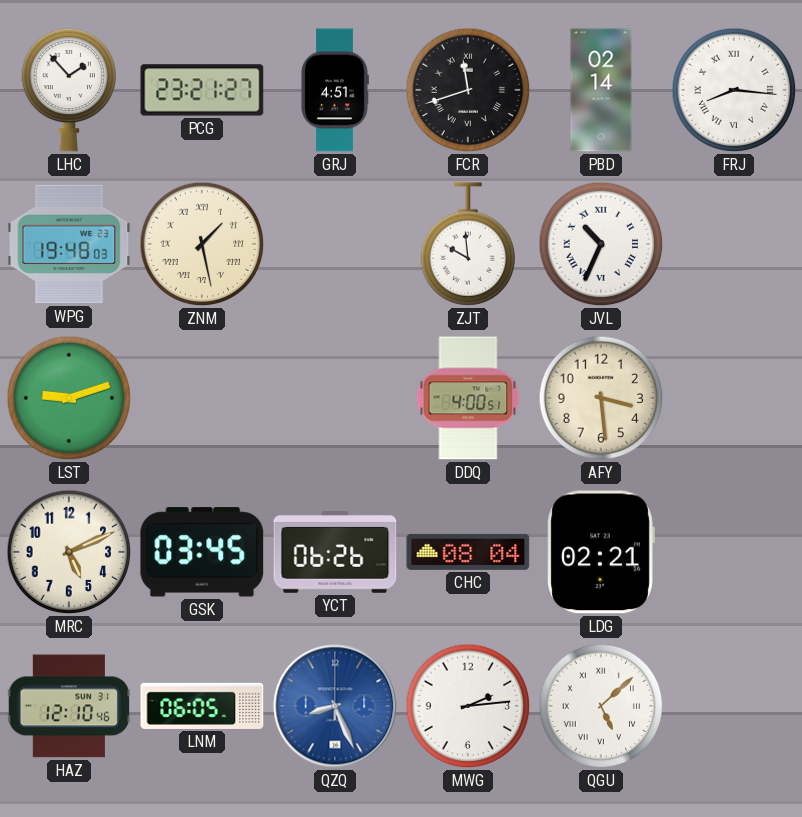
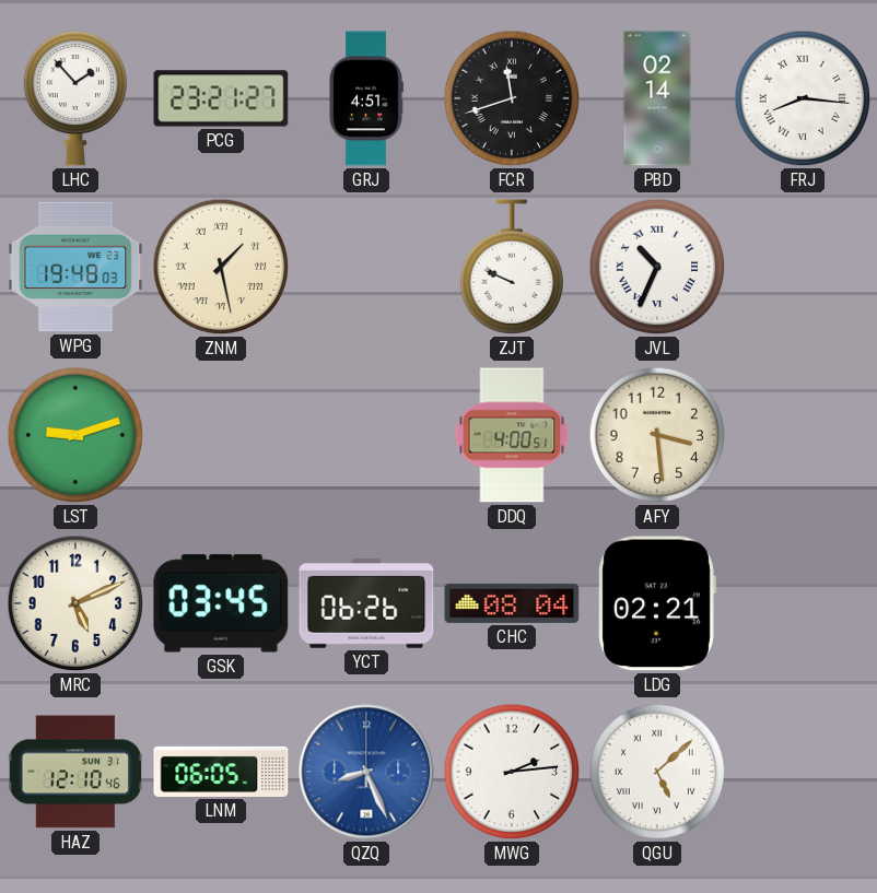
ZJT: 9:59 -> 9:49
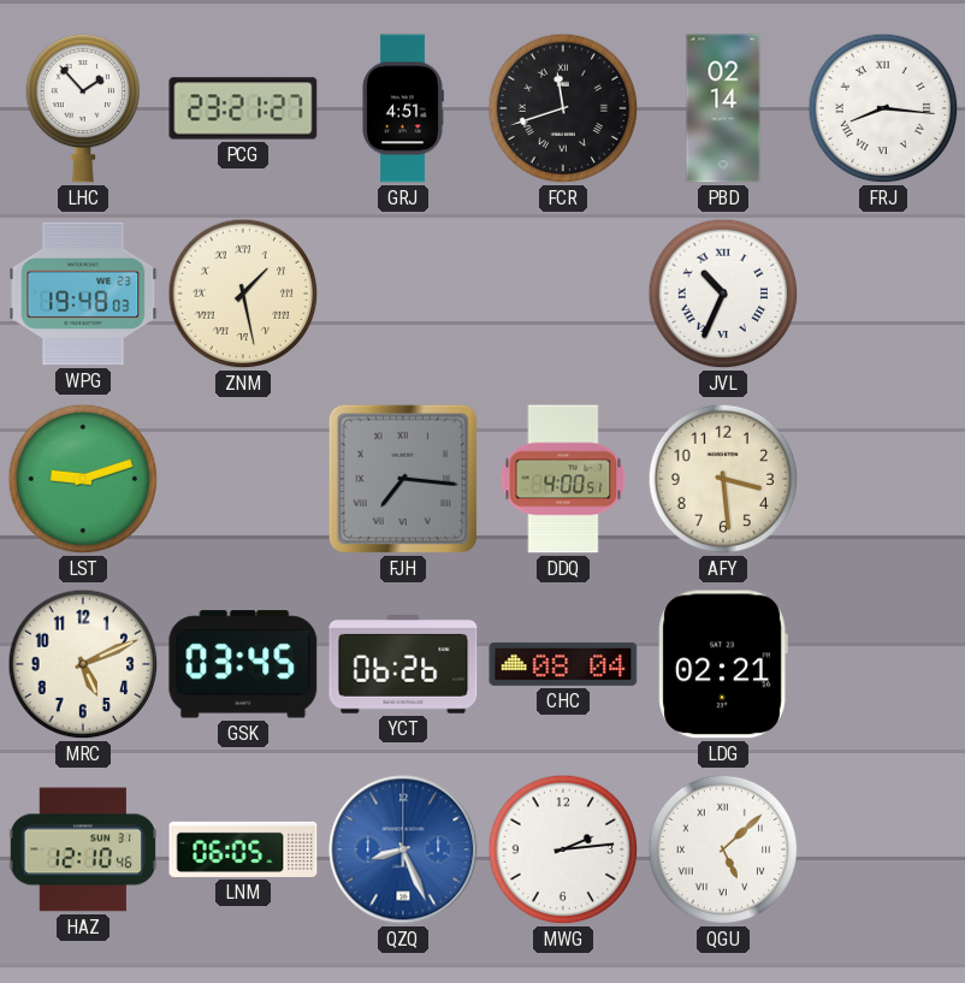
ZJT: 9:49 -> none
FJH: none -> 7:16
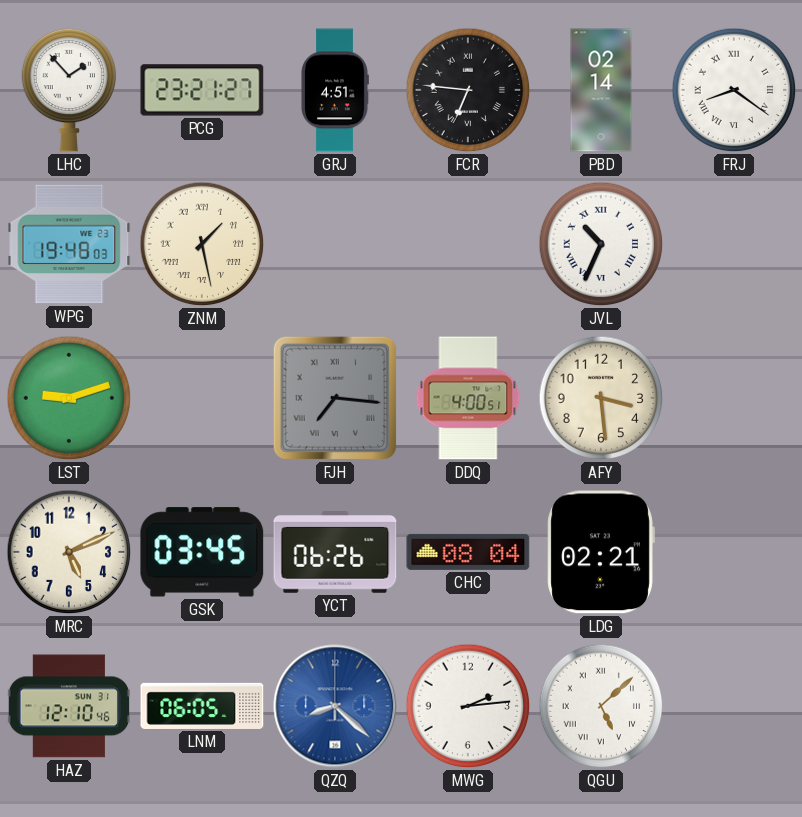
FCR: 11:42 -> 6:46
FRJ: 8:16 -> 8:21
QZQ: 8:26 -> 8:22
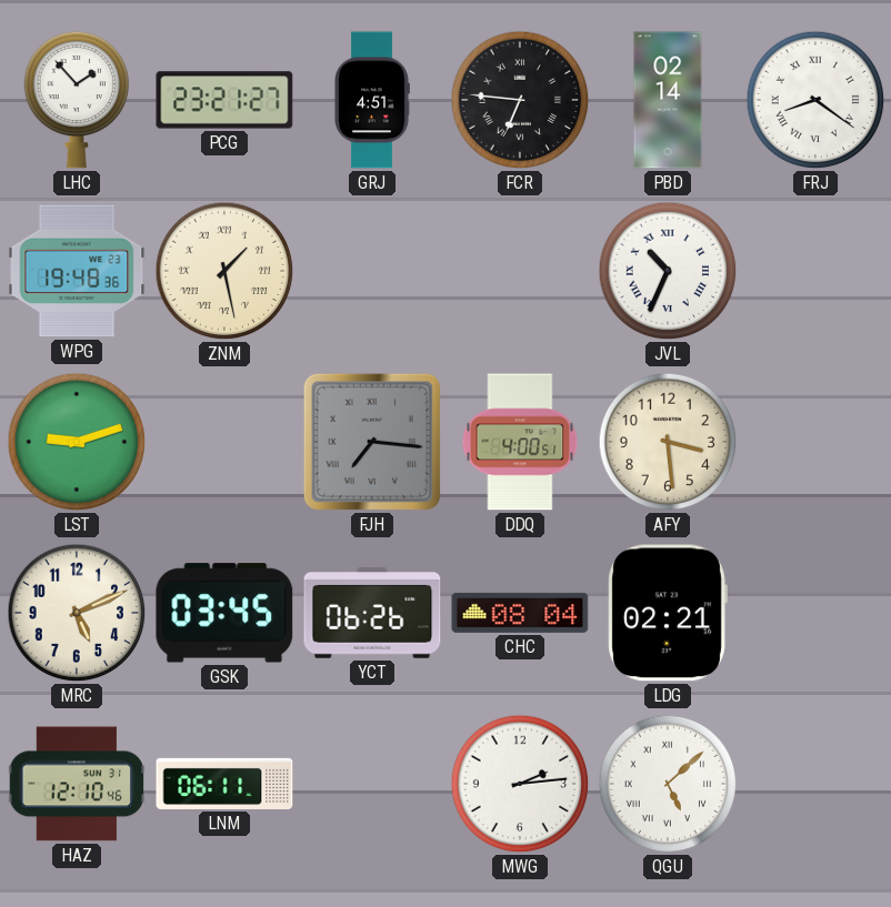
WPG: 19:48:03 -> 19:48:36
LNM: 06:05 -> 06:11
QZQ: 8:22 -> none
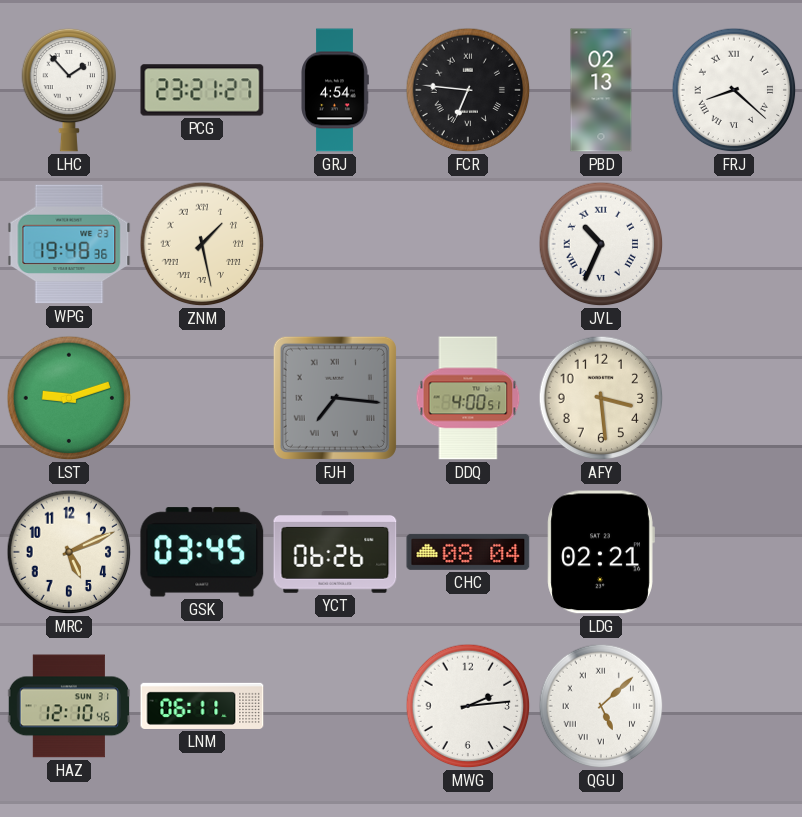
GRJ: 4:51 -> 4:54
PBD: 02:14 -> 02:13
FRJ: 8:21 -> 8:22
